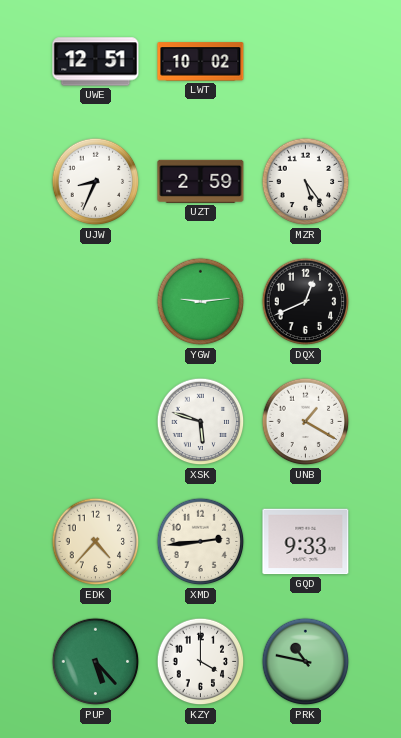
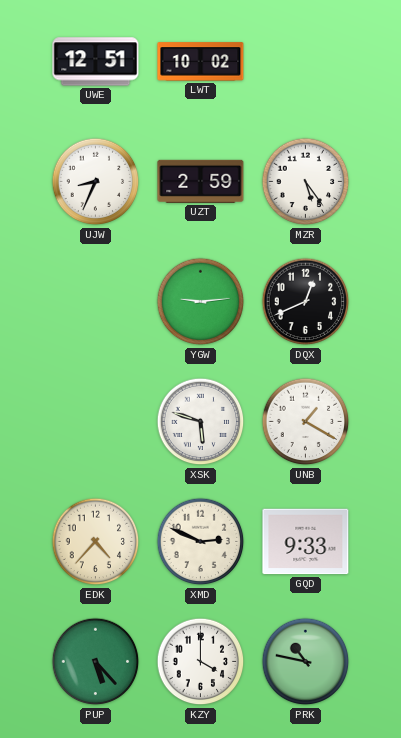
XMD: 2:44 -> 2:49
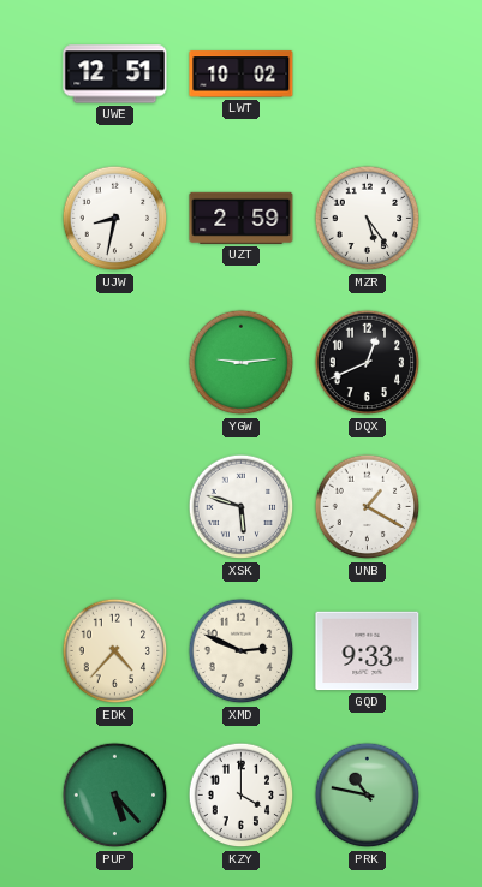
UJW: 8:34 -> 8:32
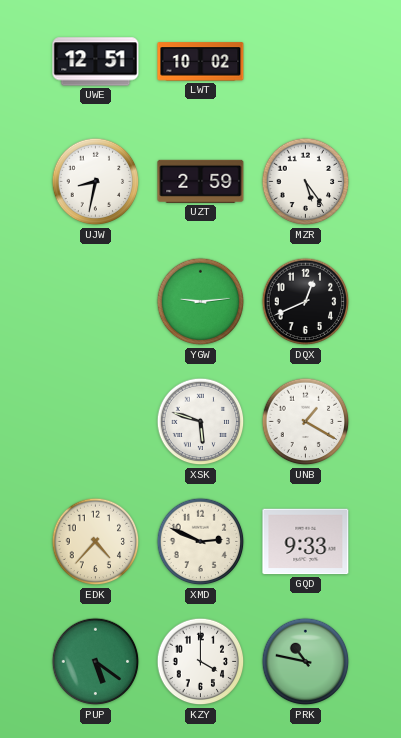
PUP: 5:23 -> 5:21
